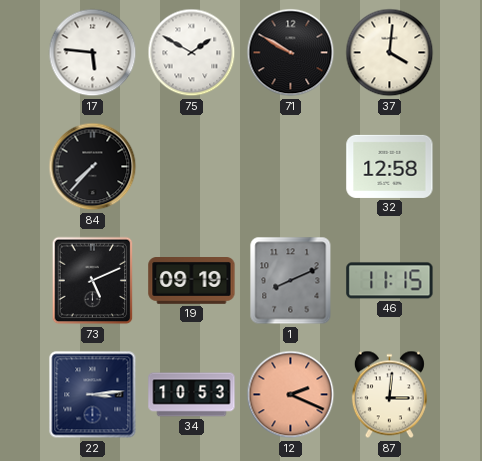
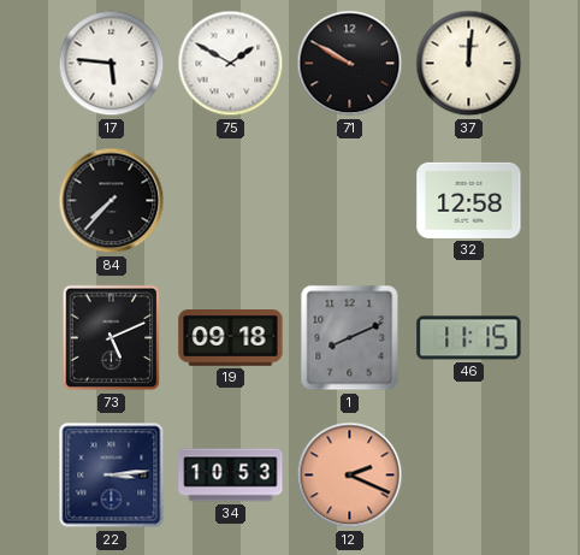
37: 4:01 -> 12:01
19: 09:19 -> 09:18
87: 3:01 -> none
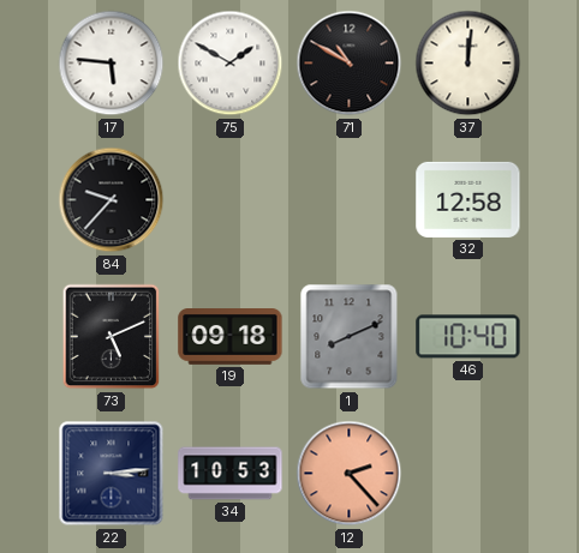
71: 9:50 -> 10:50
84: 7:37 -> 9:37
46: 11:15 -> 10:40
12: 2:19 -> 2:23
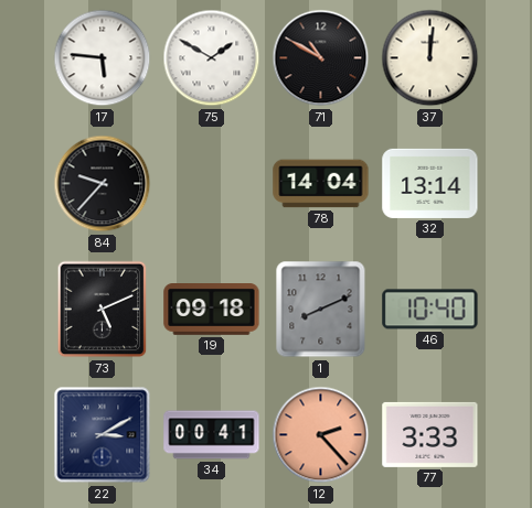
78: none -> 14:04
32: 12:58 -> 13:14
22: 3:14 -> 3:10
34: 10:53 -> 00:41
77: none -> 3:33
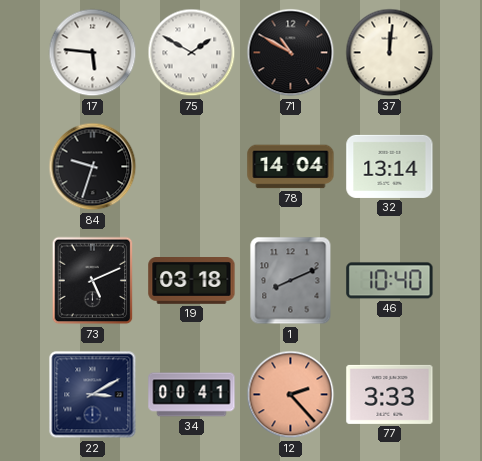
84: 9:37 -> 9:33
19: 09:18 -> 03:18
